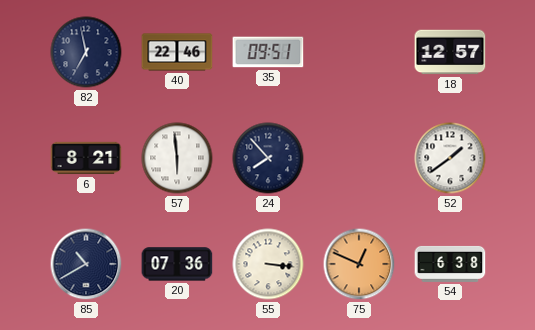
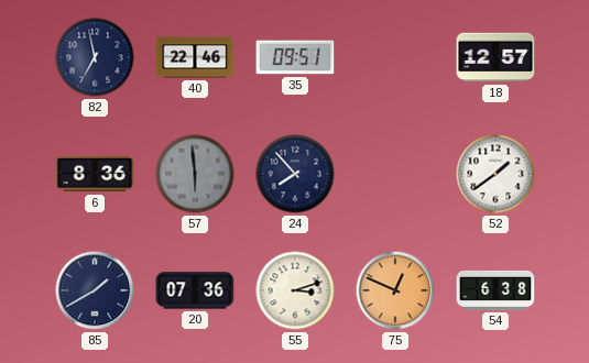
6: 8:21 -> 8:36
57 dial: white -> grey
85: 10:40 -> 1:40
55: 3:16 -> 3:12
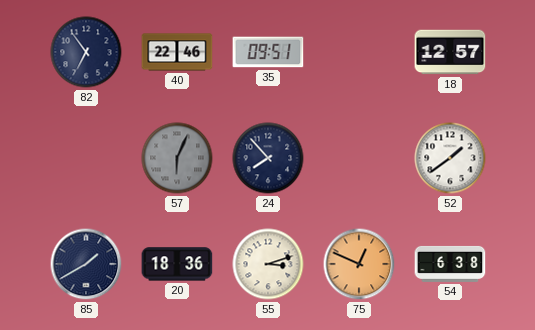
82: 6:58 -> 6:54
6: 8:36 -> none
57: 5:59 -> 6:04
20: 07:36 -> 18:36
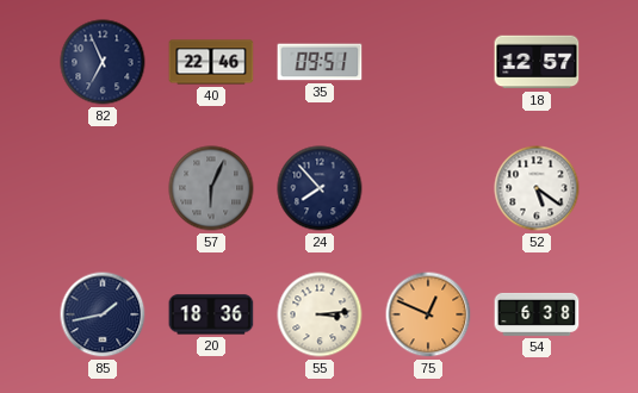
82: 6:54 -> 6:56
52: 1:39 -> 5:21
85: 1:40 -> 1:43
55: 3:12 -> 3:14
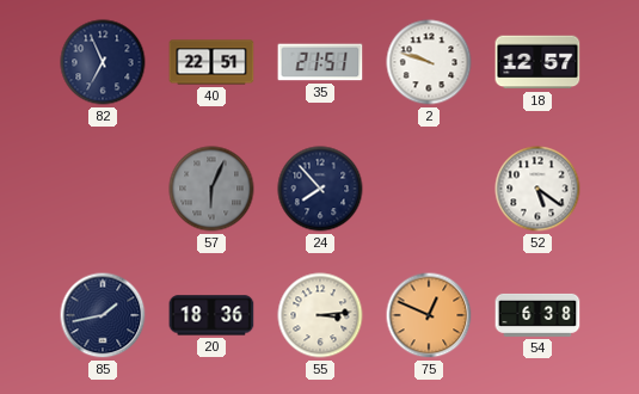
40: 22:46 -> 22:51
35: 09:51 -> 21:51
2: none -> 9:48
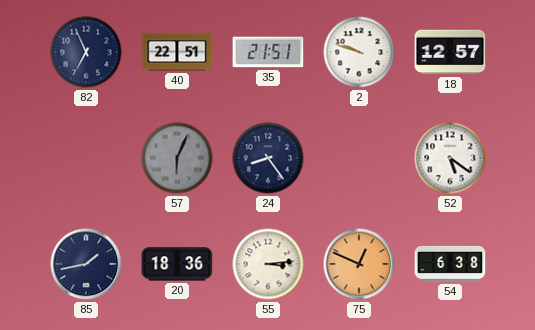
24: 7:53 -> 8:24
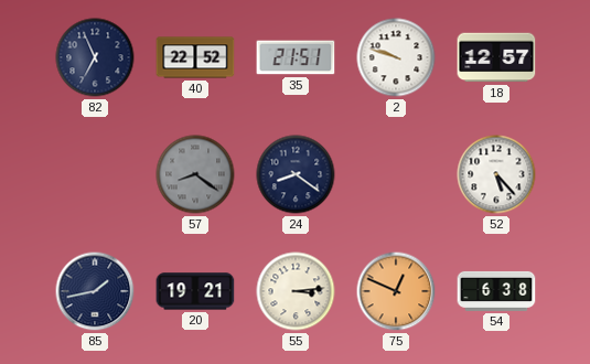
40: 22:51 -> 22:52
57: 6:04 -> 8:21
24: 8:24 -> 8:21
52: 5:21 -> 5:23
20: 18:36 -> 19:21
